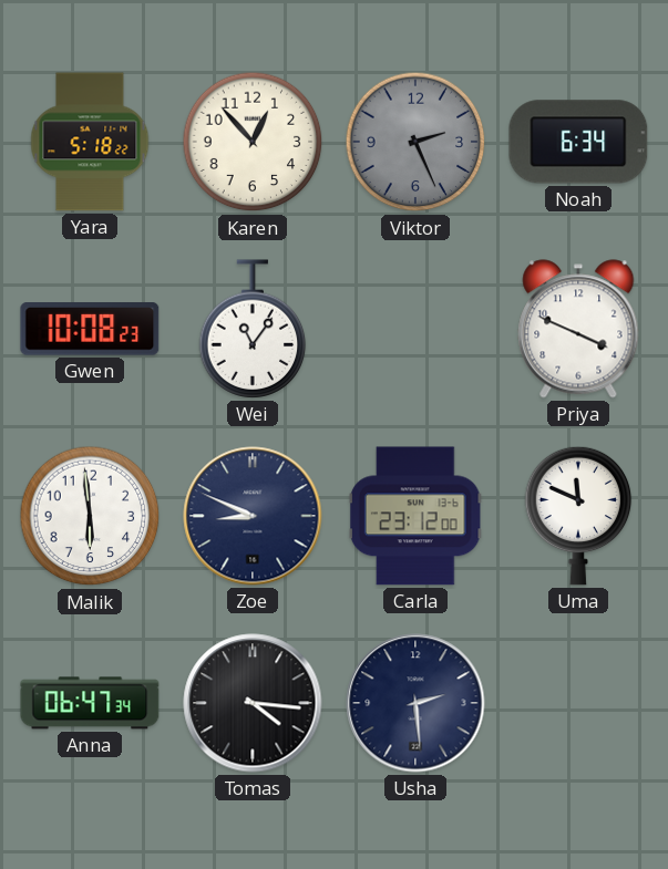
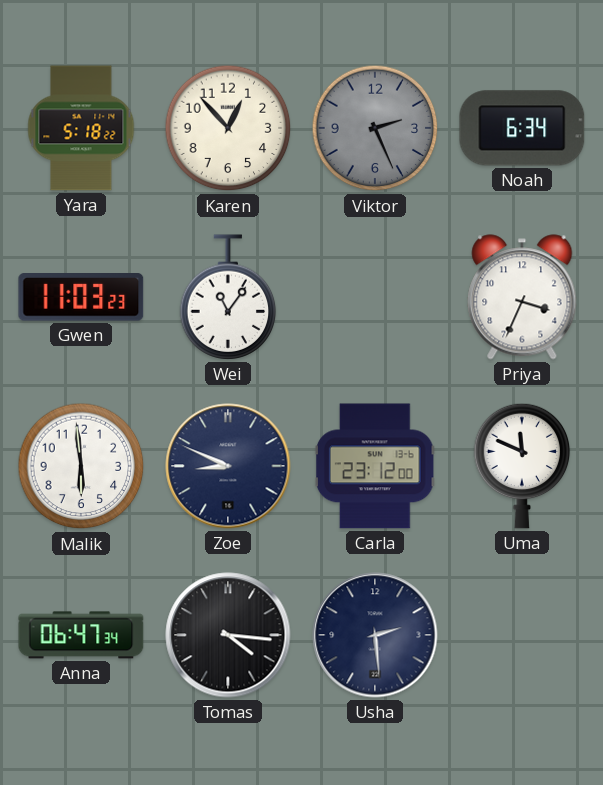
Gwen: 10:08 -> 11:03
Priya: 3:49 -> 3:34
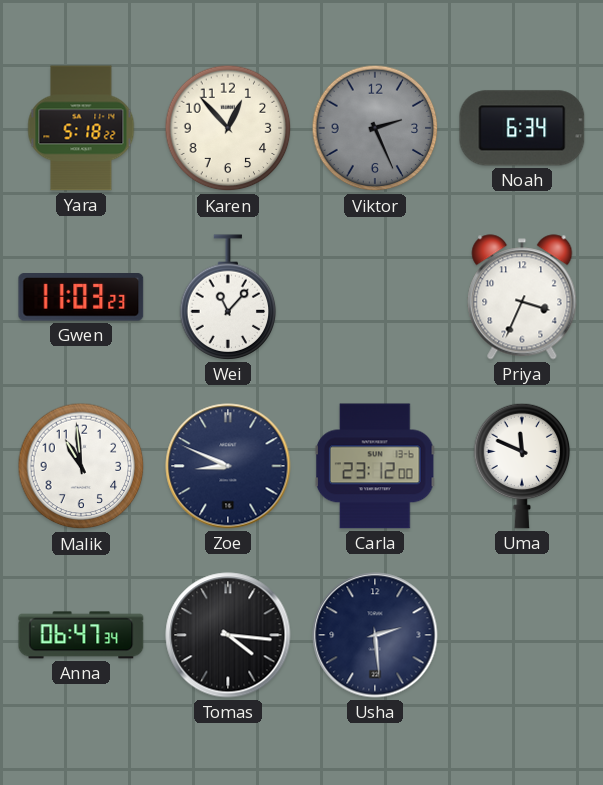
Wei: 11:06 -> 11:07
Malik: 5:59 -> 10:59
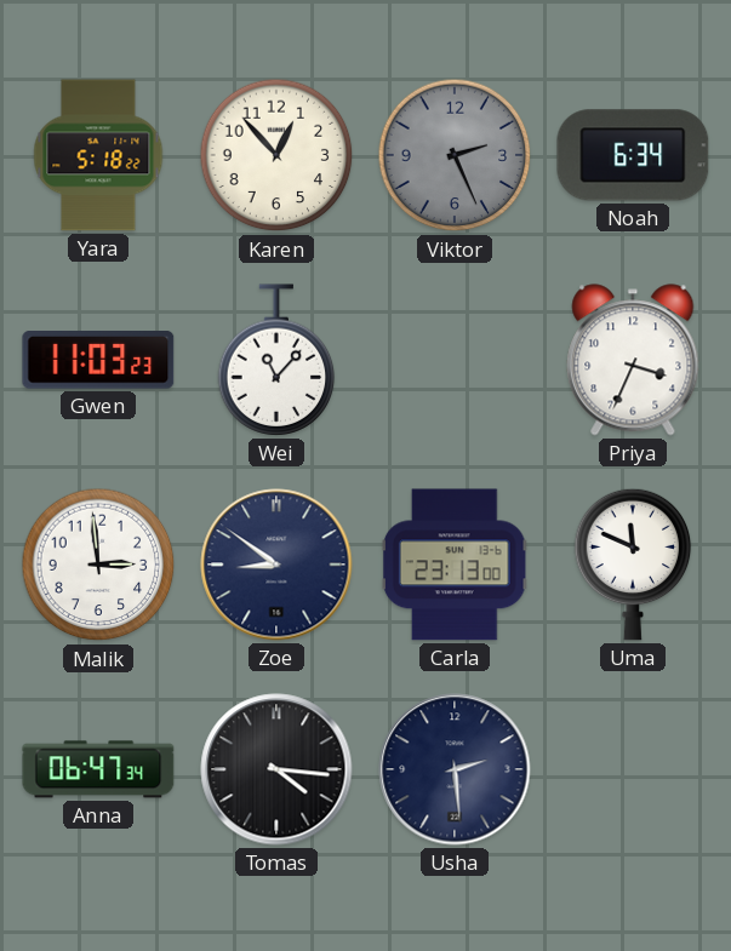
Malik: 10:59 -> 2:59
Zoe: 8:49 -> 8:51
Carla: 23:12 -> 23:13
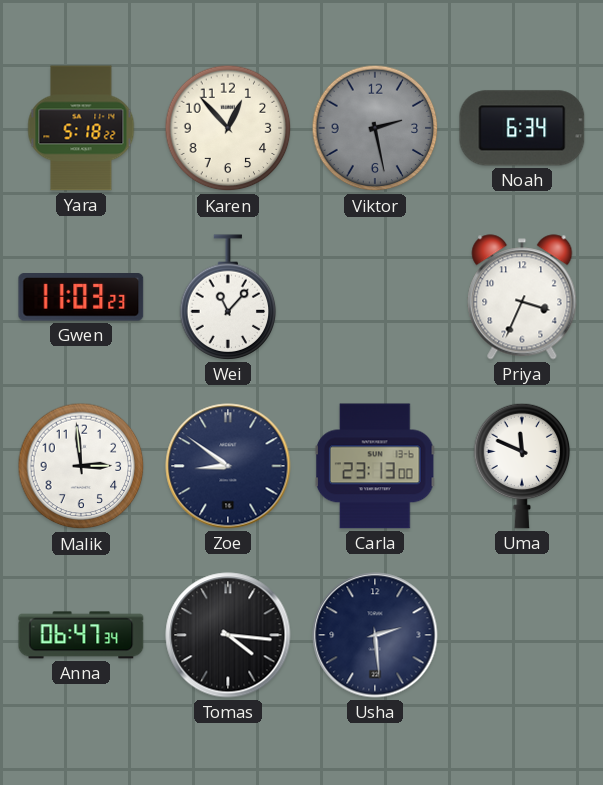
Viktor: 2:26 -> 2:28
